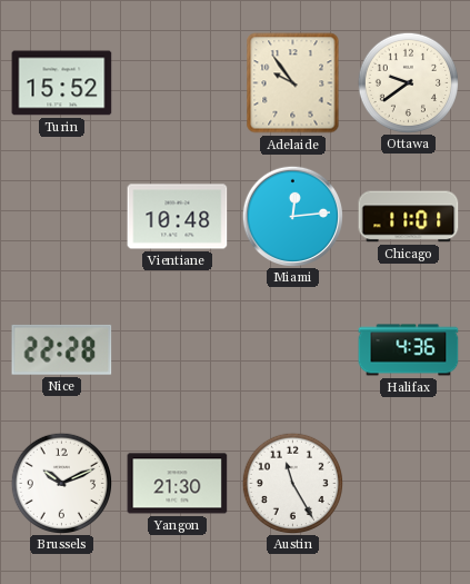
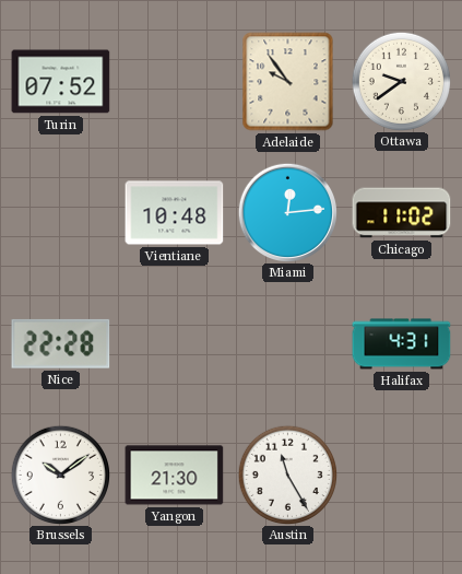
Turin: 15:52 -> 07:52
Chicago: 11:01 -> 11:02
Halifax: 4:36 -> 4:31
Brussels: 10:11 -> 10:09
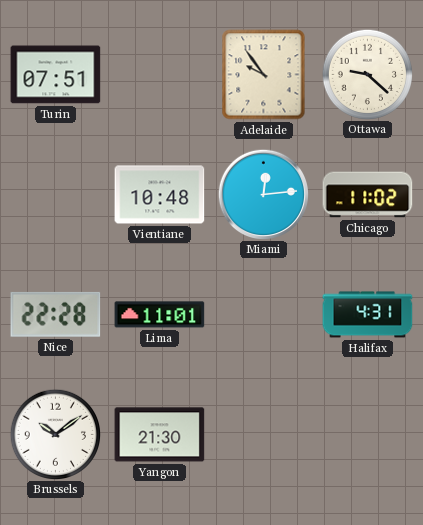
Turin: 07:52 -> 07:51
Ottawa: 9:39 -> 9:22
Lima: none -> 11:01
Austin: 11:25 -> none
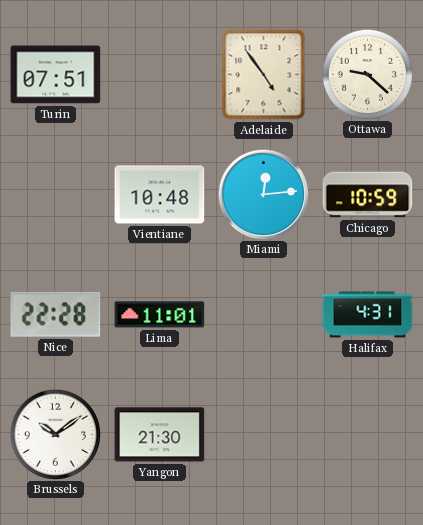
Adelaide: 9:54 -> 4:54
Chicago: 11:02 -> 10:59
